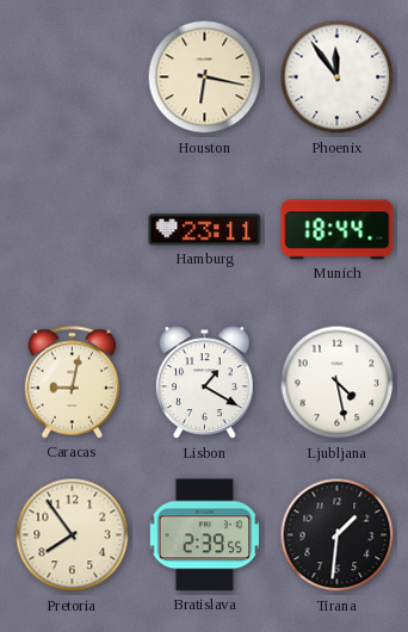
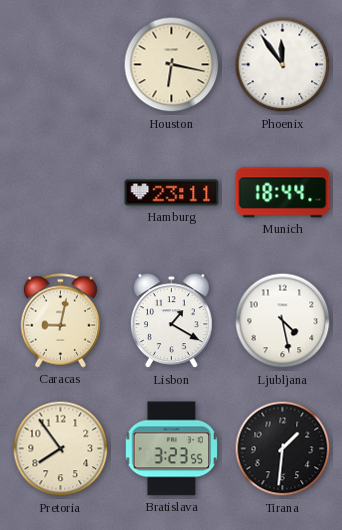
Bratislava: 2:39 -> 3:23
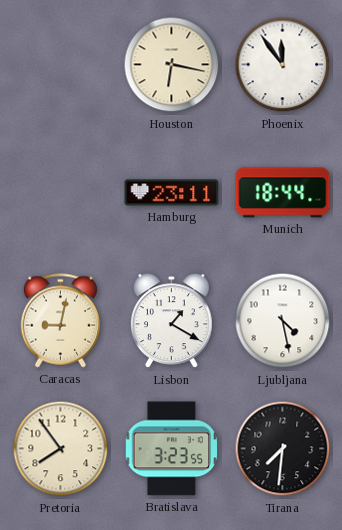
Tirana: 1:31 -> 7:31
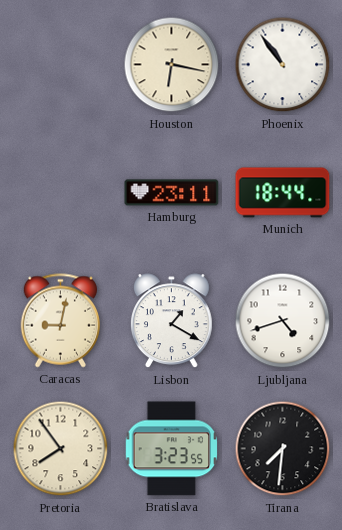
Phoenix: 11:54 -> 10:54
Ljubljana: 4:28 -> 4:42
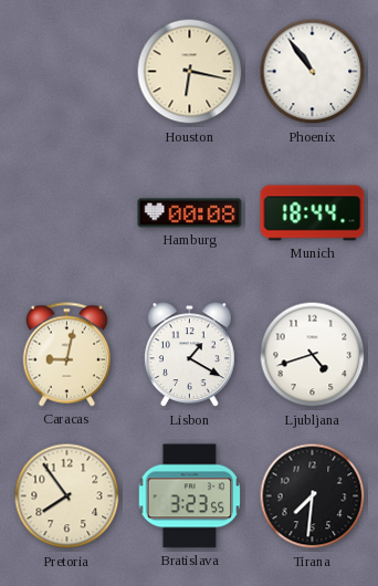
Hamburg: 23:11 -> 00:08
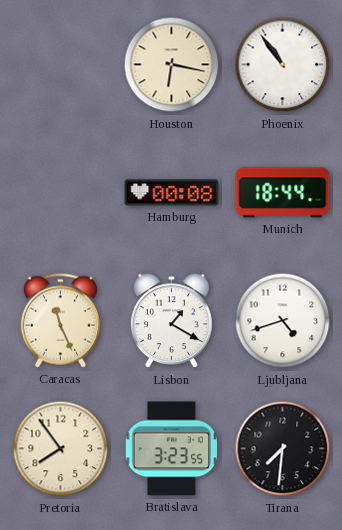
Caracas: 9:02 -> 11:26
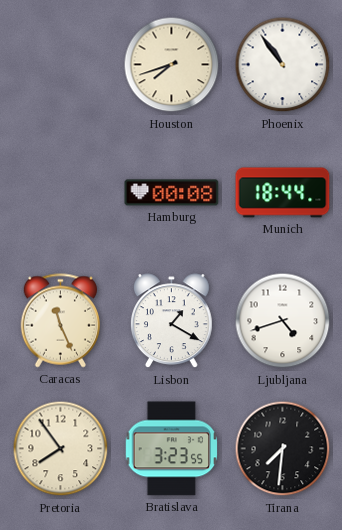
Houston: 6:17 -> 7:42
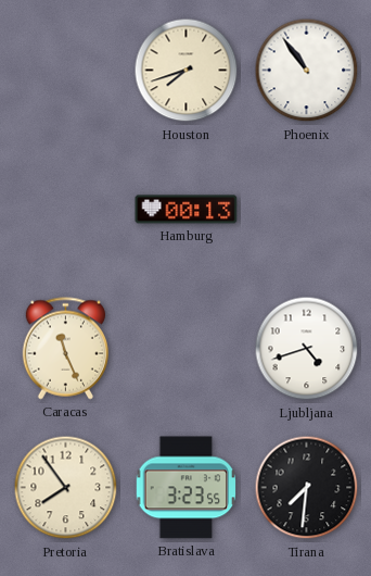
Hamburg: 00:08 -> 00:13
Munich: 18:44 -> none
Lisbon: 1:20 -> none
